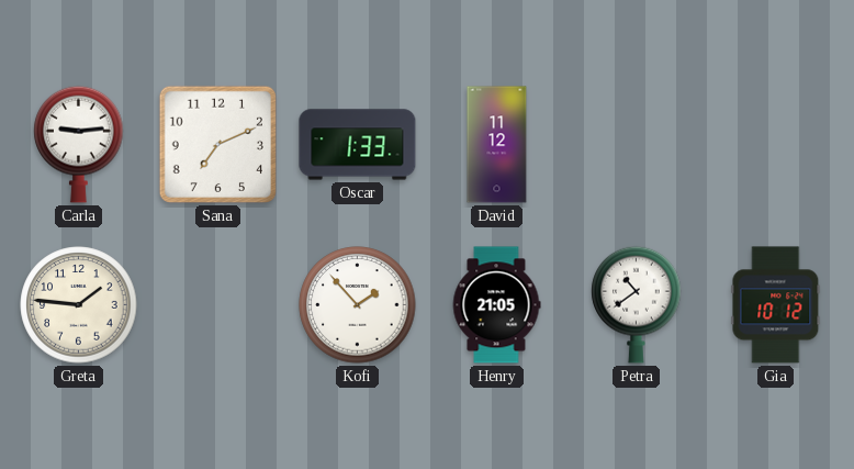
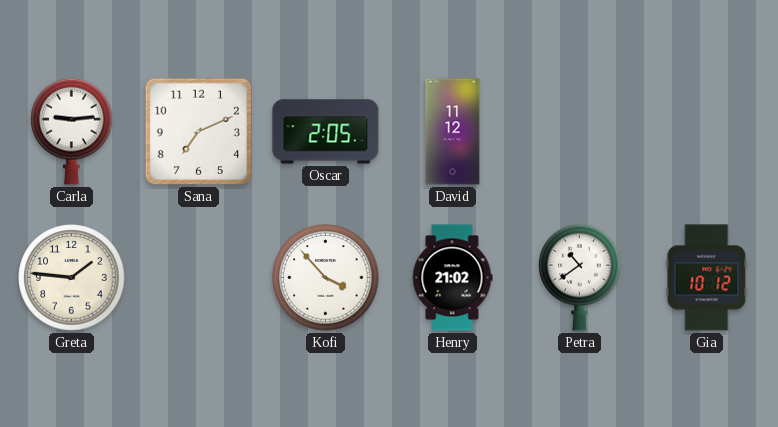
Oscar: 1:33 -> 2:05
Kofi: 1:53 -> 3:53
Henry: 21:05 -> 21:02
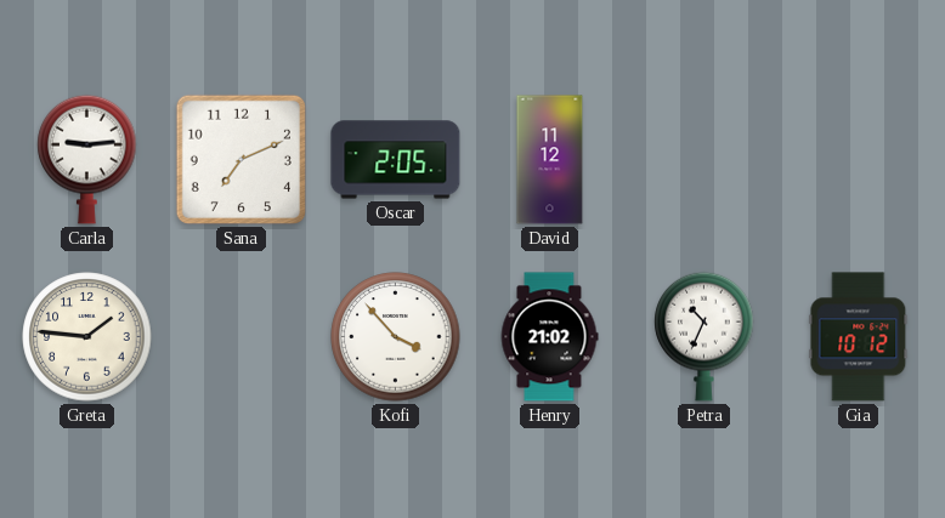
Petra: 10:39 -> 10:34
